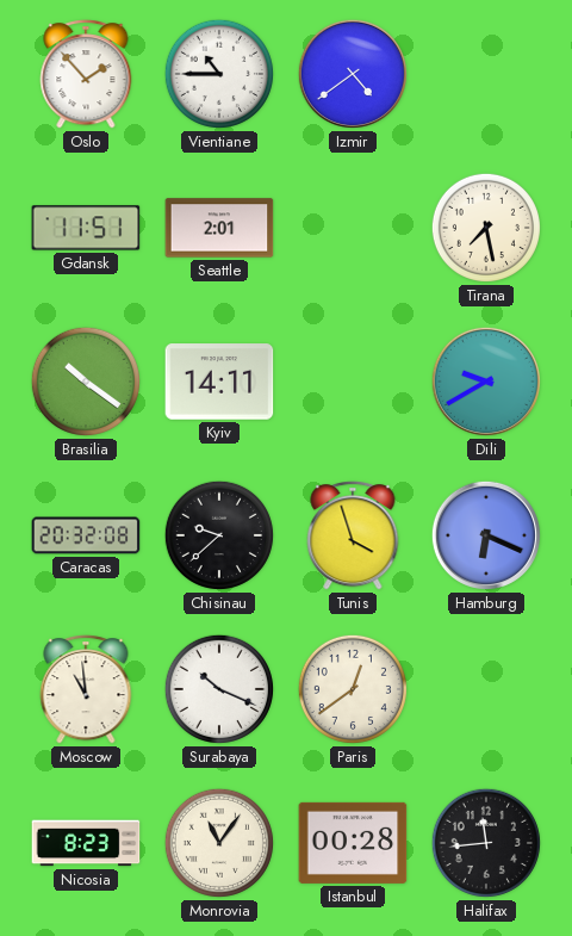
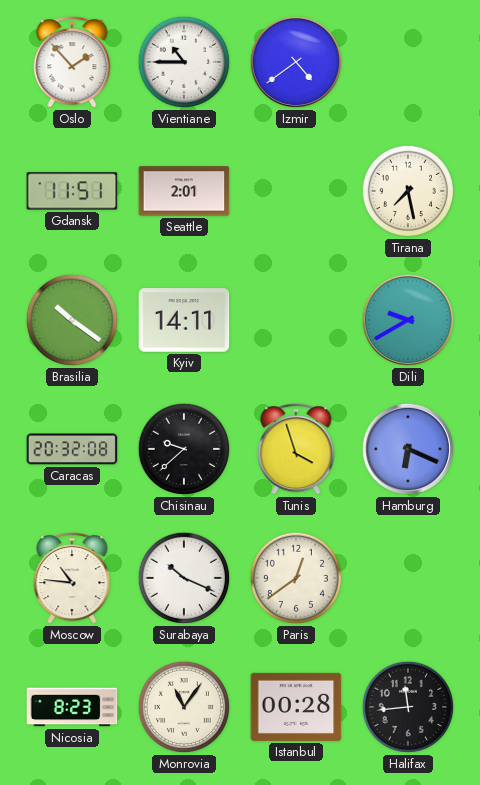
Moscow: 10:59 -> 10:46
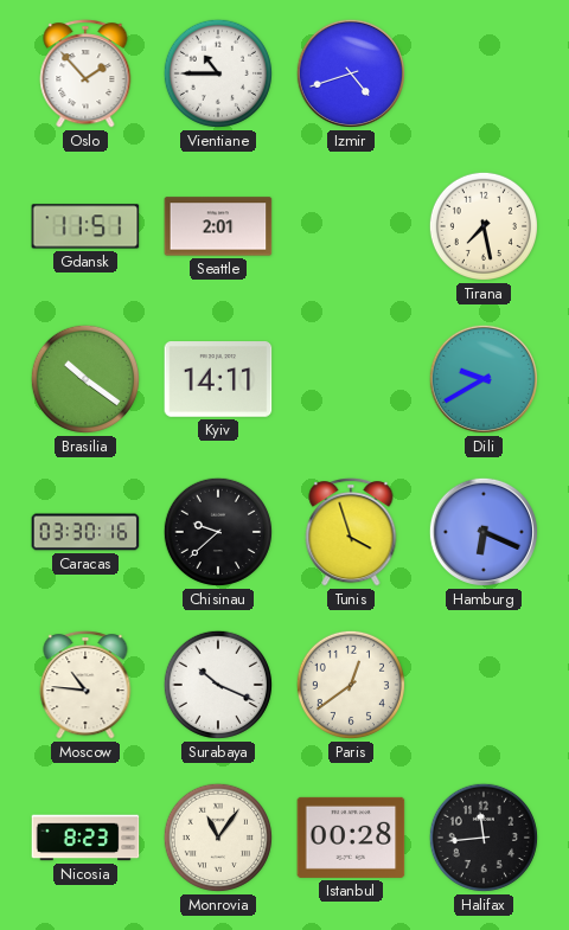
Izmir: 4:39 -> 4:42
Caracas: 20:32 -> 03:30
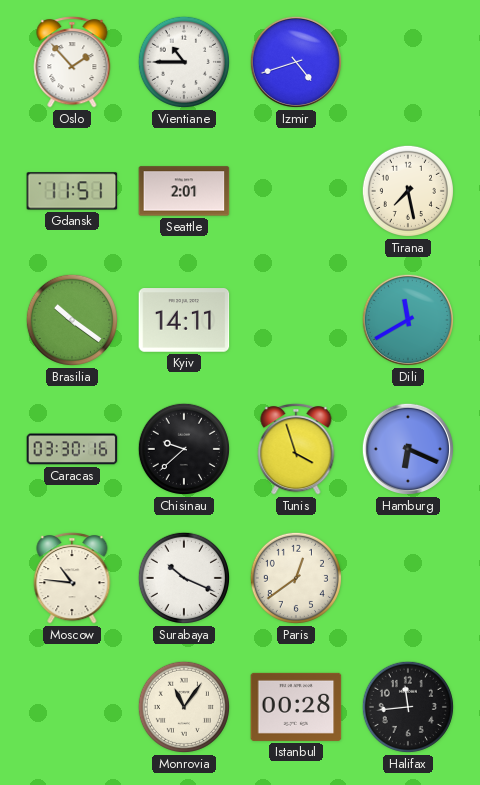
Dili: 9:40 -> 11:40
Nicosia: 8:23 -> none
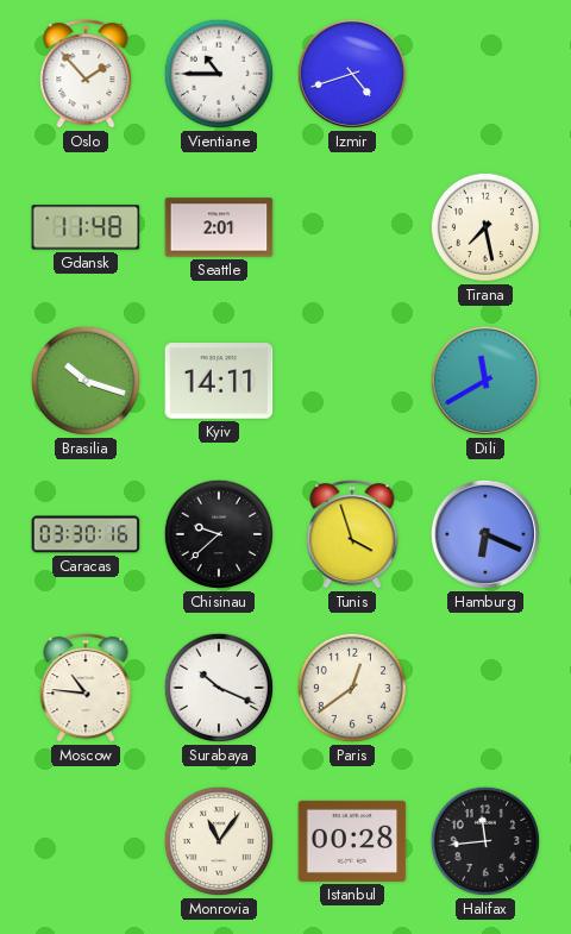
Gdansk: 11:51 -> 11:48
Brasilia: 10:21 -> 10:18
